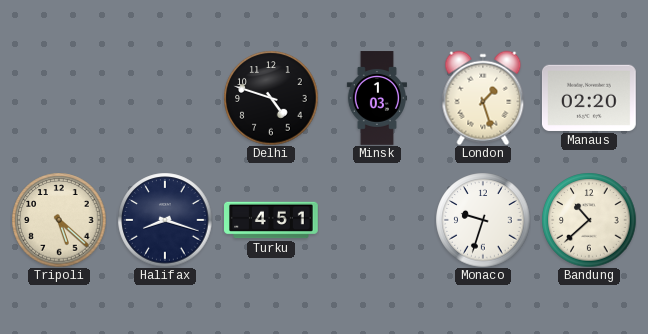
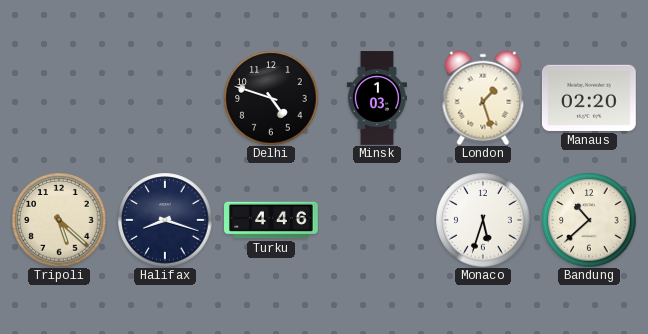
Turku: 4:51 -> 4:46
Monaco: 9:33 -> 5:33
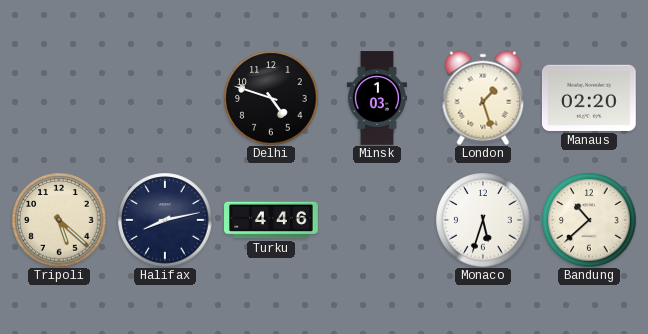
Halifax: 8:18 -> 8:13
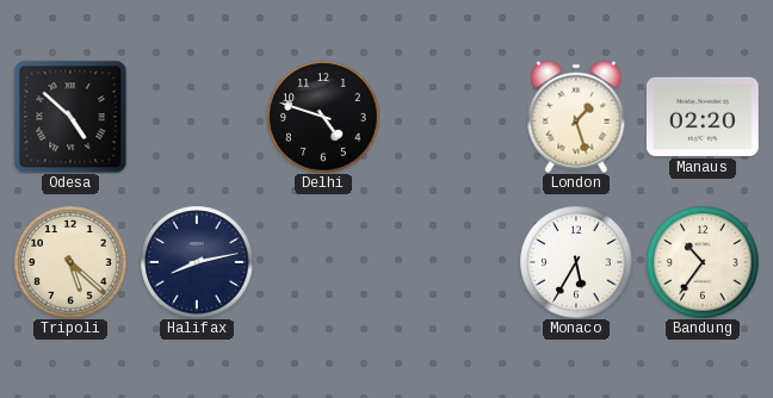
Odesa: none -> 4:52
Minsk: 1:03 -> none
Turku: 4:46 -> none
Monaco: 5:33 -> 5:35
Bandung: 10:38 -> 10:36
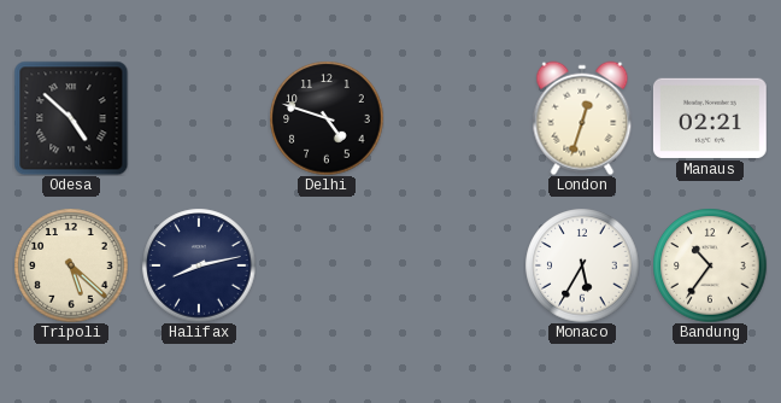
London: 1:27 -> 12:33
Manaus: 02:20 -> 02:21
